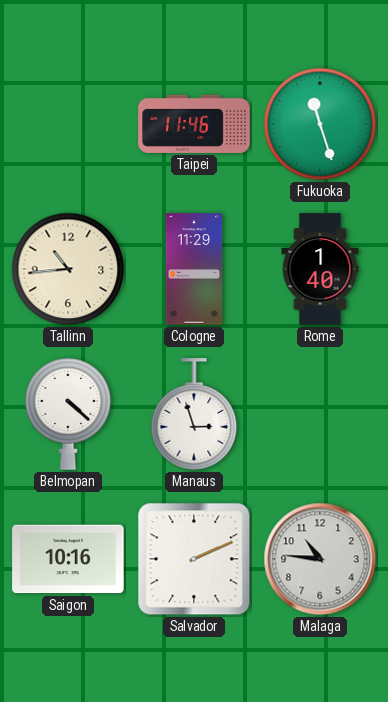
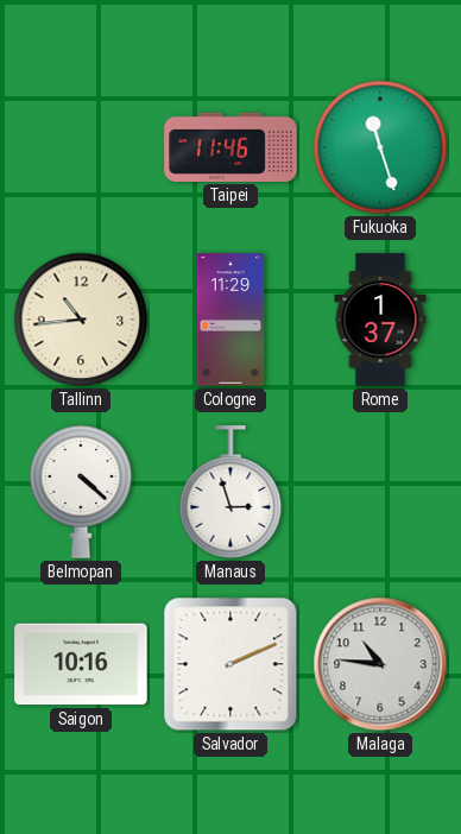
Rome: 1:40 -> 1:37
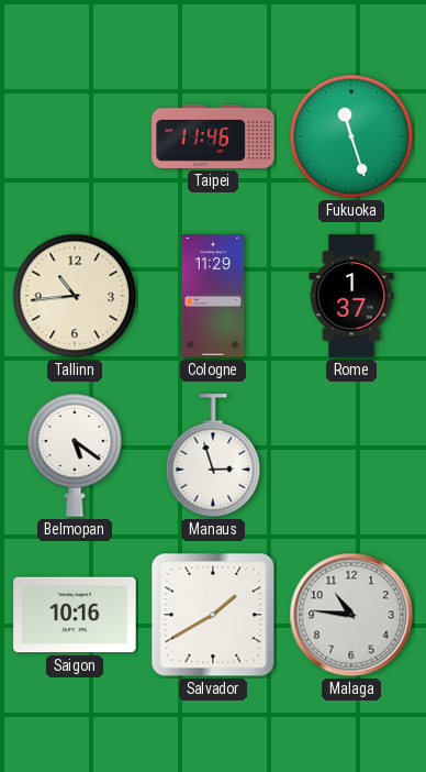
Belmopan: 4:22 -> 5:21
Salvador: 2:11 -> 1:40
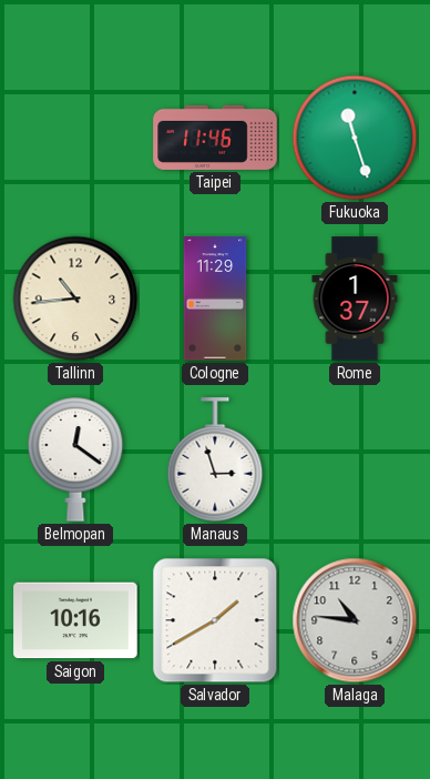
Belmopan: 5:21 -> 12:21
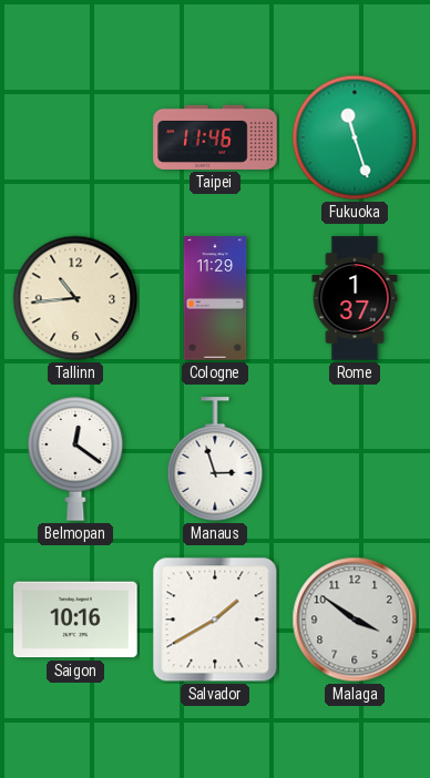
Malaga: 10:46 -> 3:51
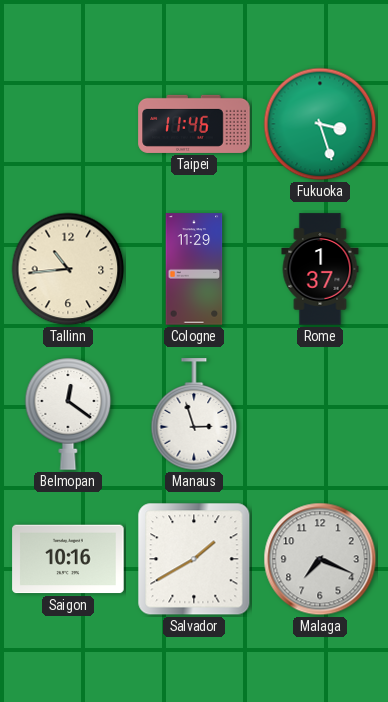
Fukuoka: 11:27 -> 3:27
Malaga: 3:51 -> 7:19
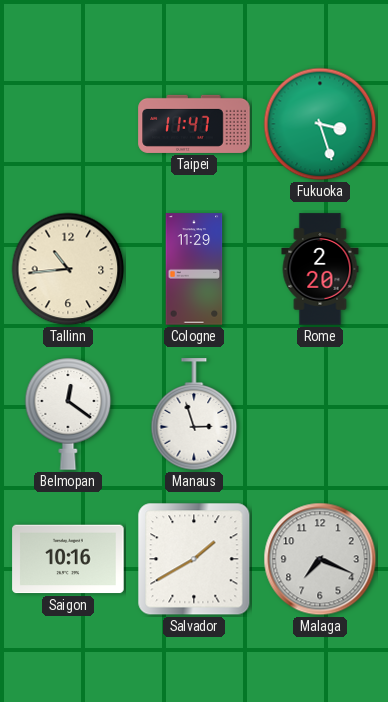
Taipei: 11:46 -> 11:47
Rome: 1:37 -> 2:20
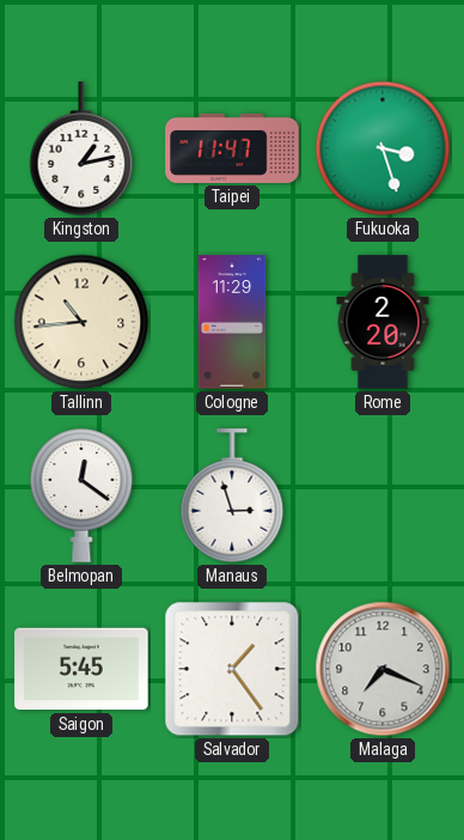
Kingston: none -> 1:13
Saigon: 10:16 -> 5:45
Salvador: 1:40 -> 1:24
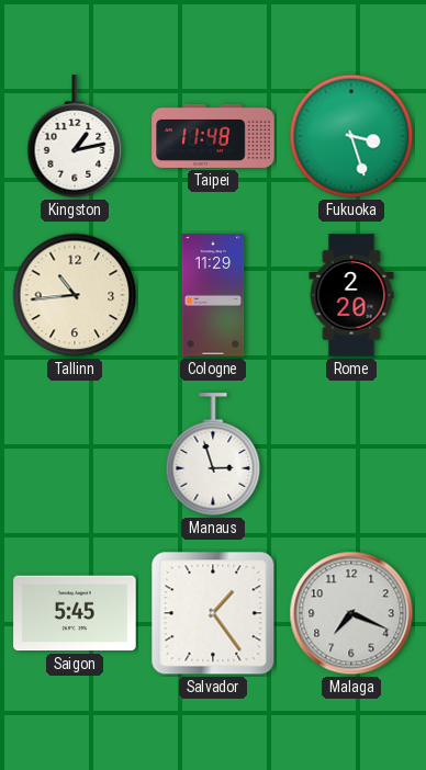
Taipei: 11:47 -> 11:48
Belmopan: 12:21 -> none
